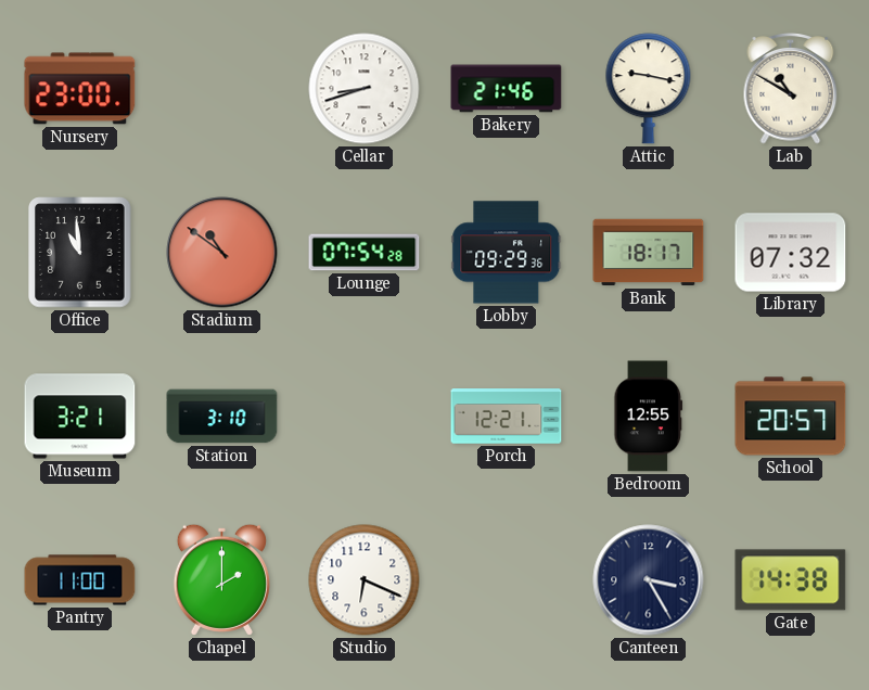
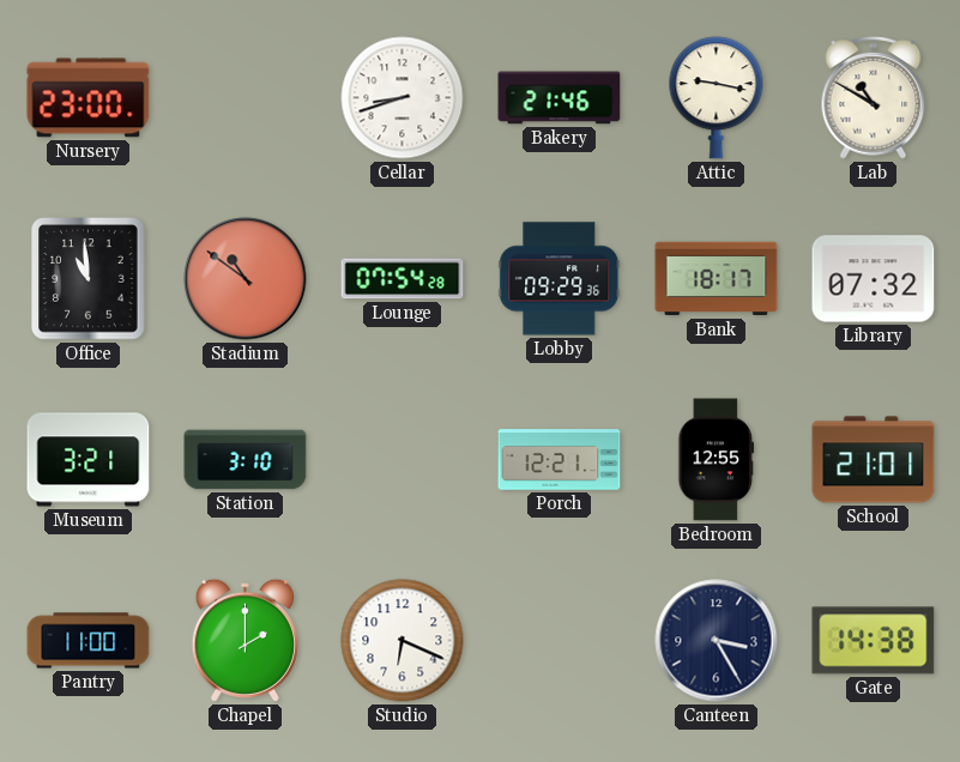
School: 20:57 -> 21:01
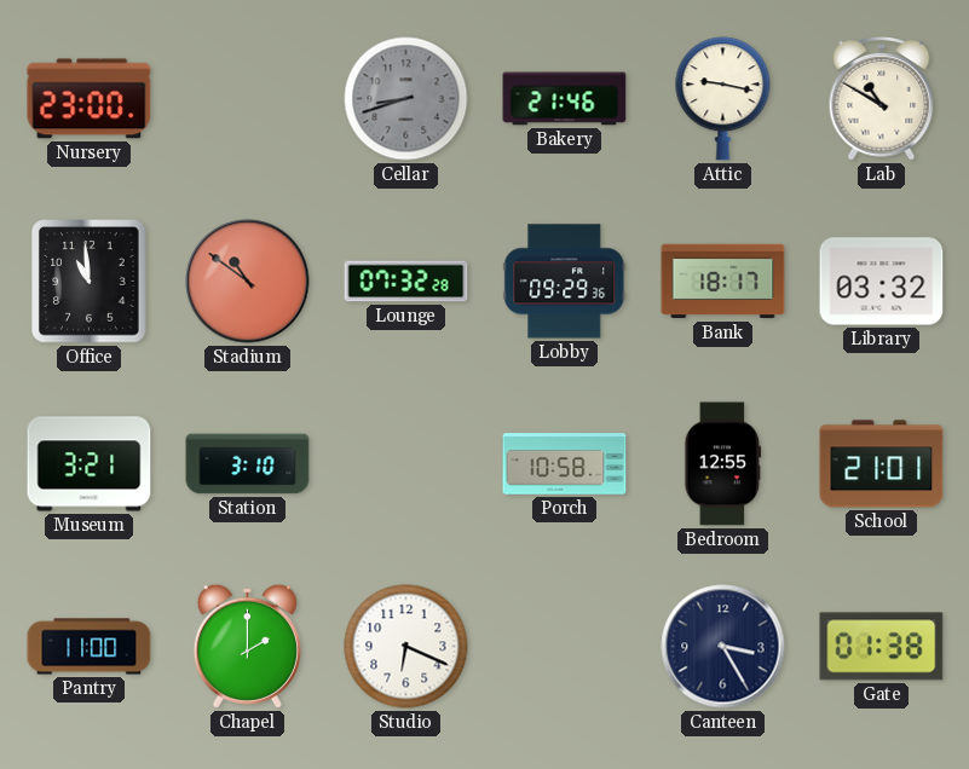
Cellar dial: white -> grey
Lounge: 07:54 -> 07:32
Library: 07:32 -> 03:32
Porch: 12:21 -> 10:58
Gate: 14:38 -> 01:38
